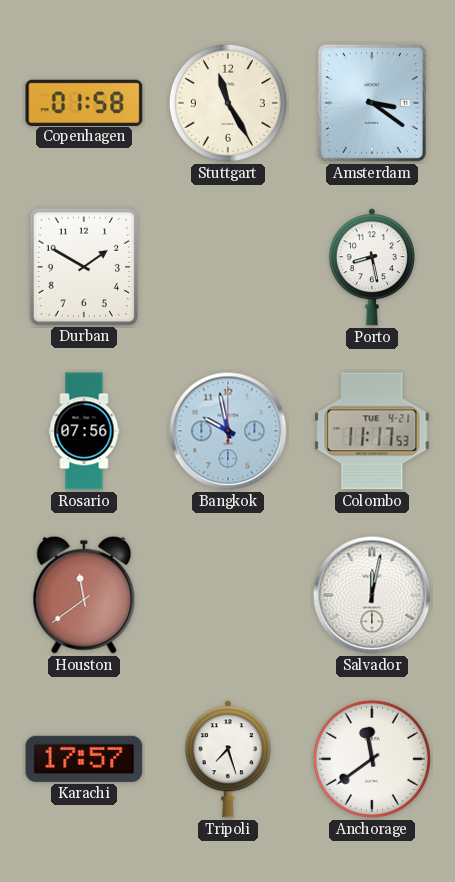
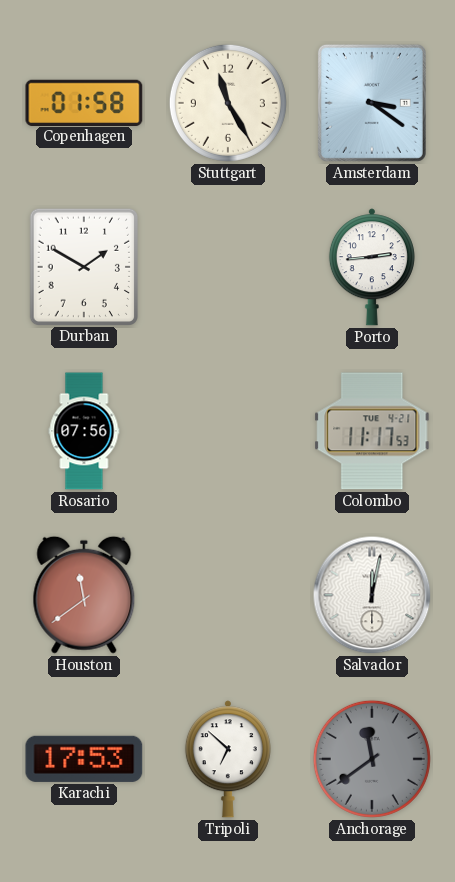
Porto: 8:28 -> 2:44
Bangkok: 9:58 -> none
Karachi: 17:57 -> 17:53
Tripoli: 7:27 -> 6:52
Anchorage dial: white -> grey
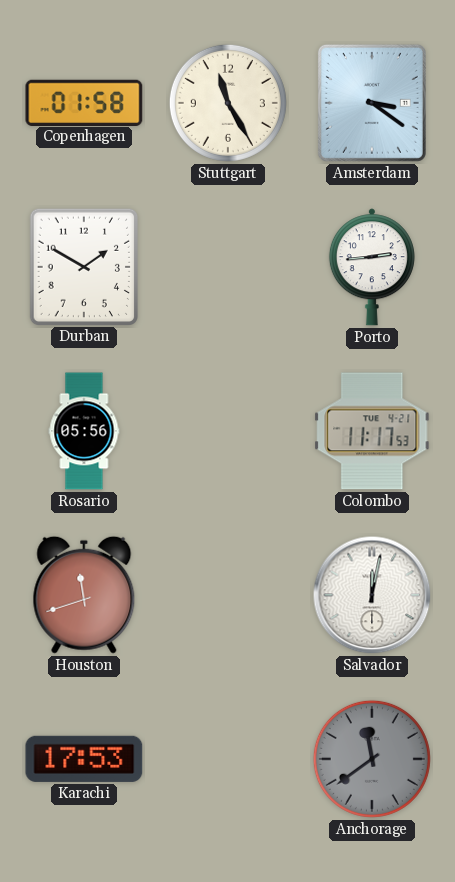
Rosario: 07:56 -> 05:56
Houston: 11:39 -> 11:42
Tripoli: 6:52 -> none
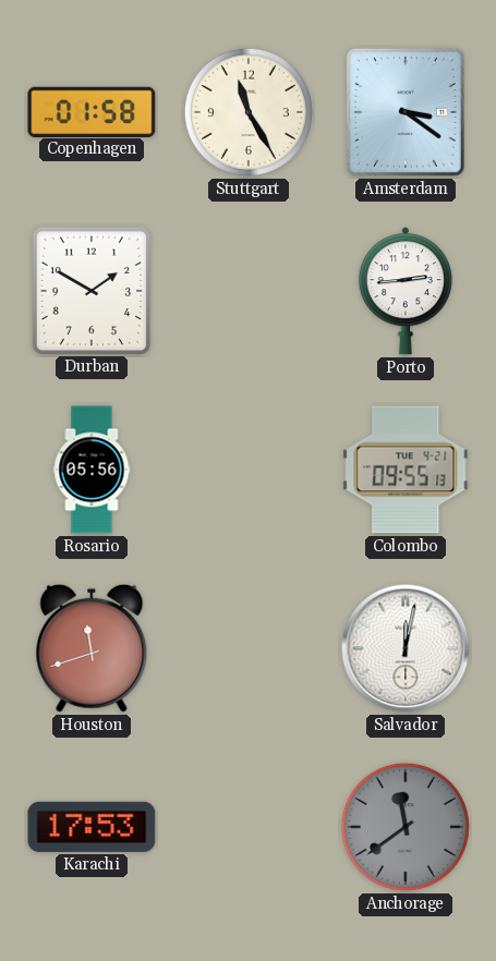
Colombo: 11:17 -> 09:55
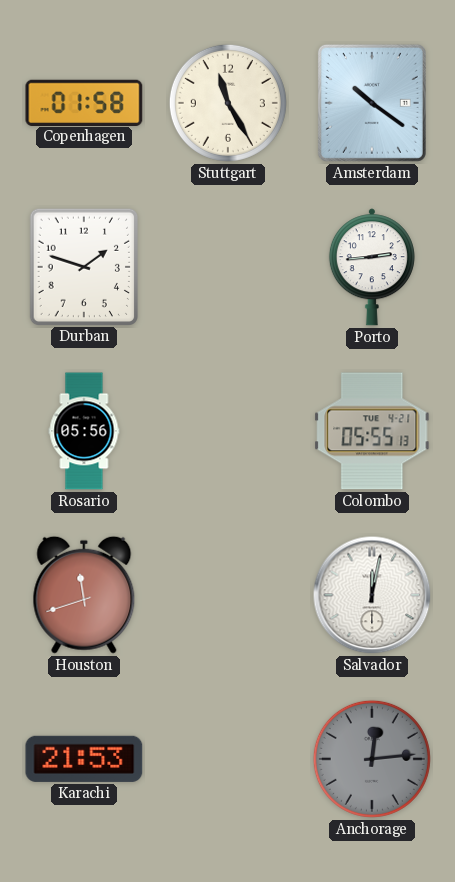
Amsterdam: 3:21 -> 10:21
Durban: 1:50 -> 1:48
Colombo: 09:55 -> 05:55
Karachi: 17:53 -> 21:53
Anchorage: 11:39 -> 12:14
